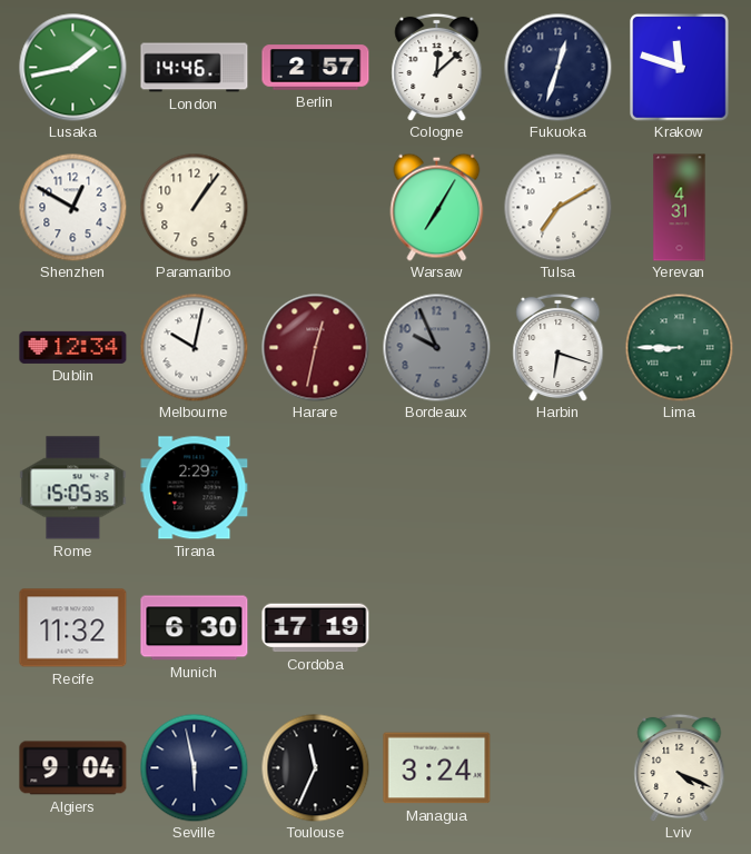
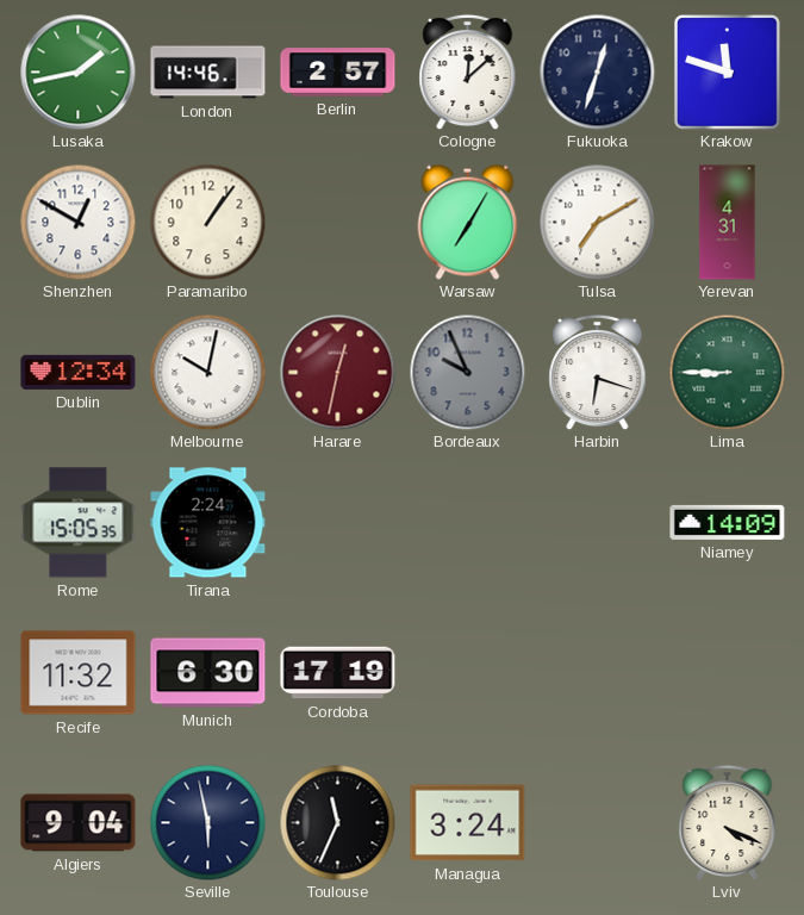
Tirana: 2:29 -> 2:24
Niamey: none -> 14:09
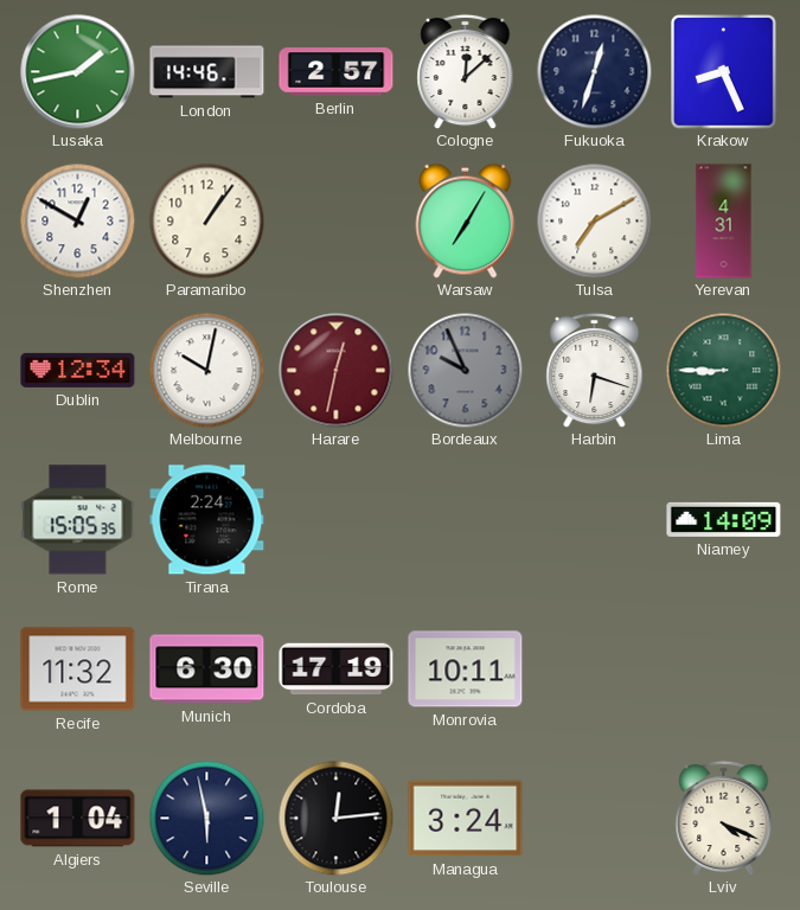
Krakow: 11:48 -> 8:26
Monrovia: none -> 10:11
Algiers: 9:04 -> 1:04
Toulouse: 11:34 -> 12:14
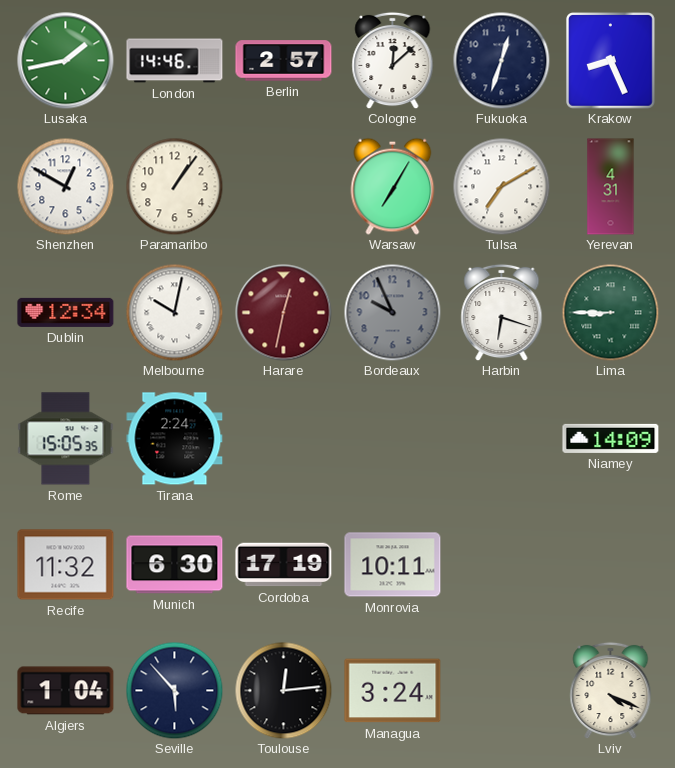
Seville: 5:58 -> 5:53
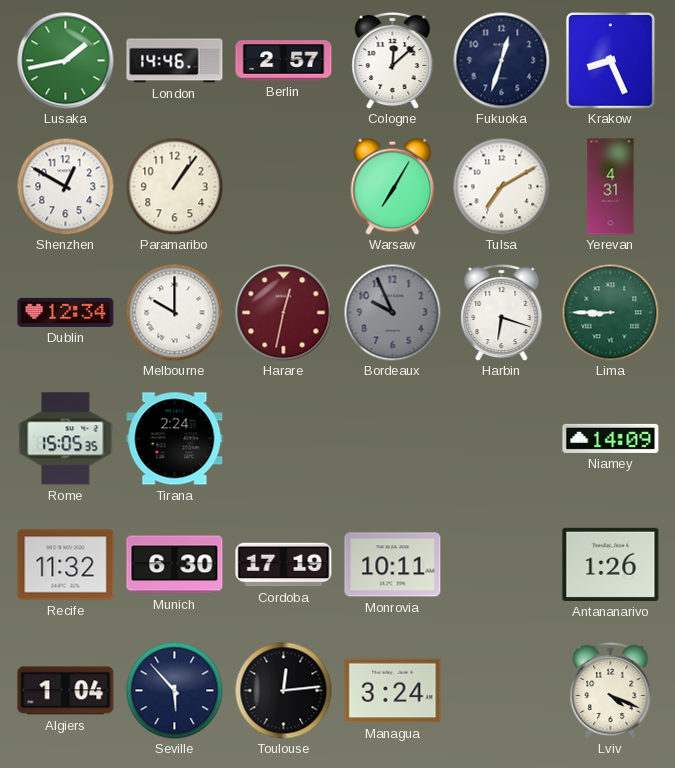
Melbourne: 10:02 -> 10:00
Antananarivo: none -> 1:26
